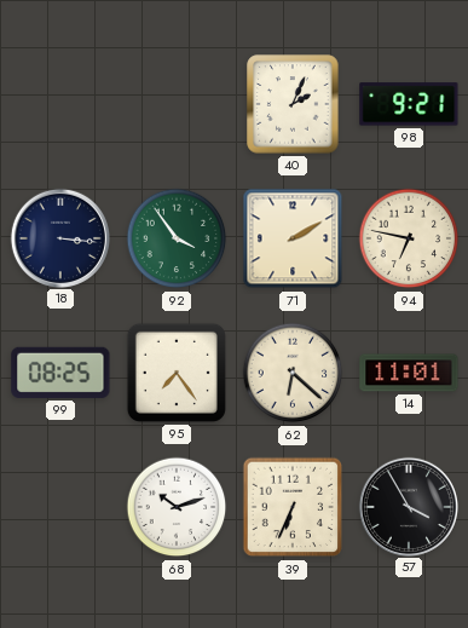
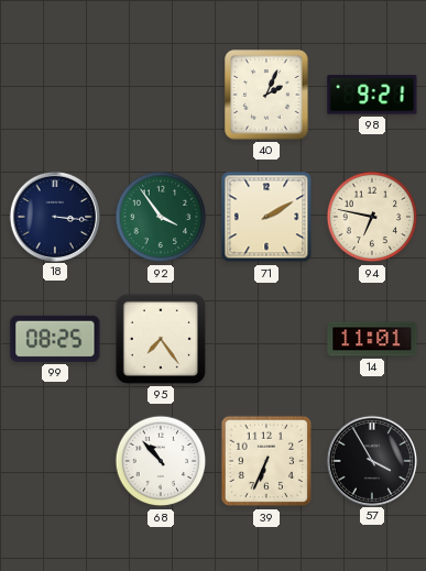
62: 6:22 -> none
68: 10:12 -> 10:53
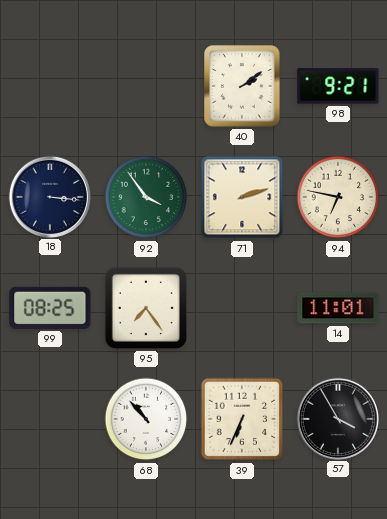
40: 2:04 -> 2:09
71: 2:10 -> 2:12
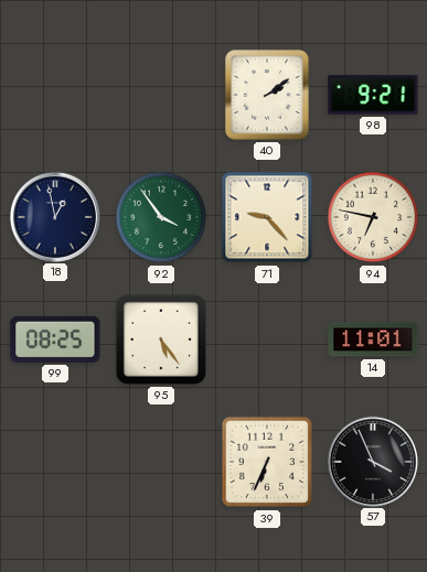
18: 3:16 -> 12:58
71: 2:12 -> 9:23
95: 7:24 -> 5:24
68: 10:53 -> none
57: 3:55 -> 3:56
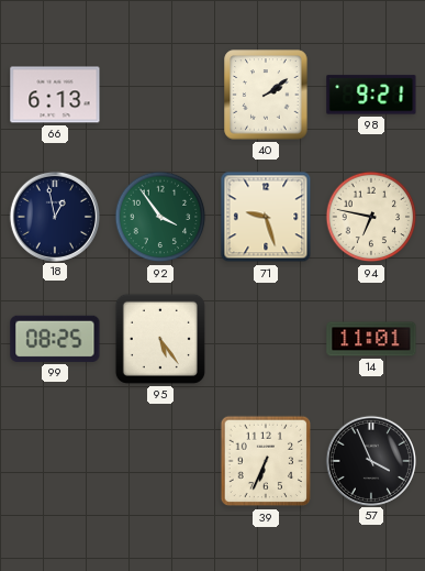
66: none -> 6:13
71: 9:23 -> 9:27
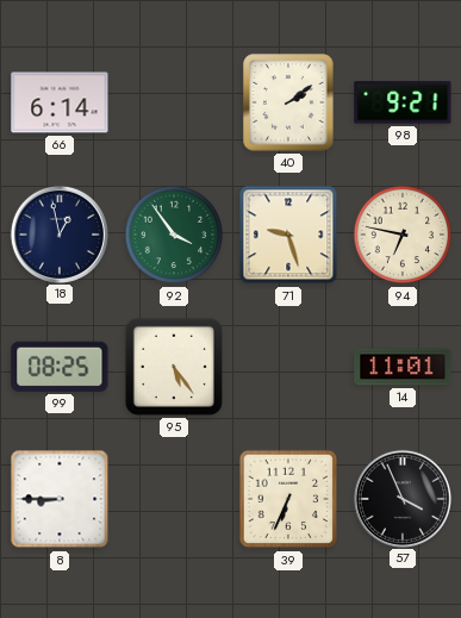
66: 6:13 -> 6:14
8: none -> 8:45
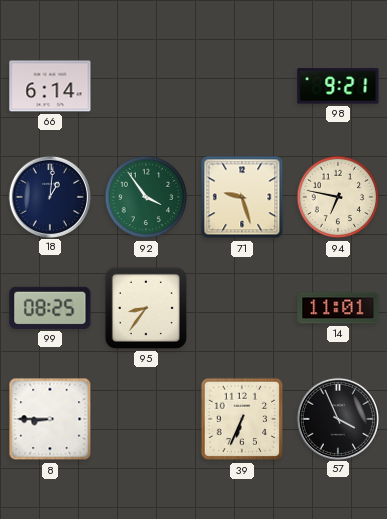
40: 2:09 -> none
18: 12:58 -> 1:01
95: 5:24 -> 8:36
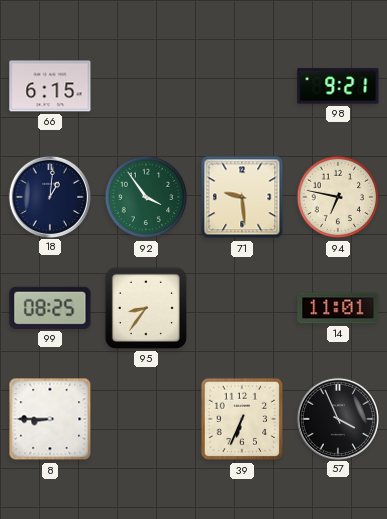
66: 6:14 -> 6:15
71: 9:27 -> 9:29
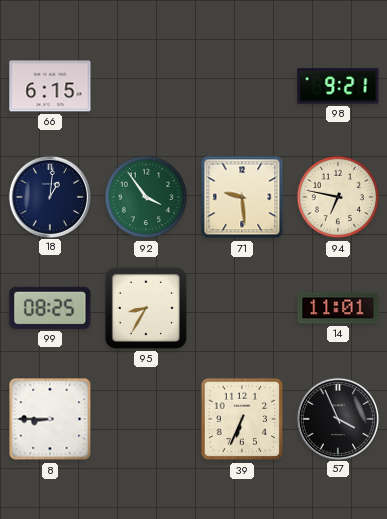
95: 8:36 -> 8:35
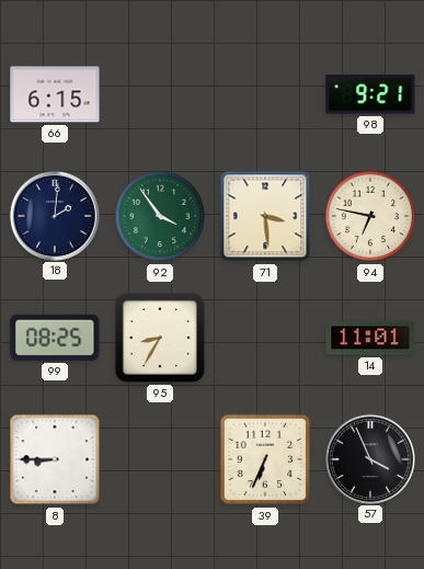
18: 1:01 -> 2:01
71: 9:29 -> 3:29
